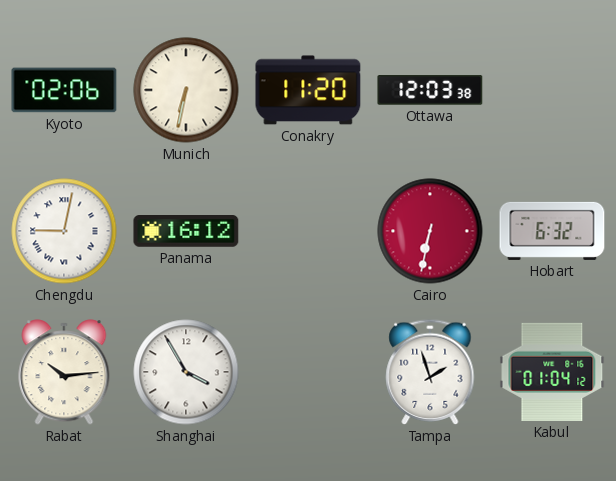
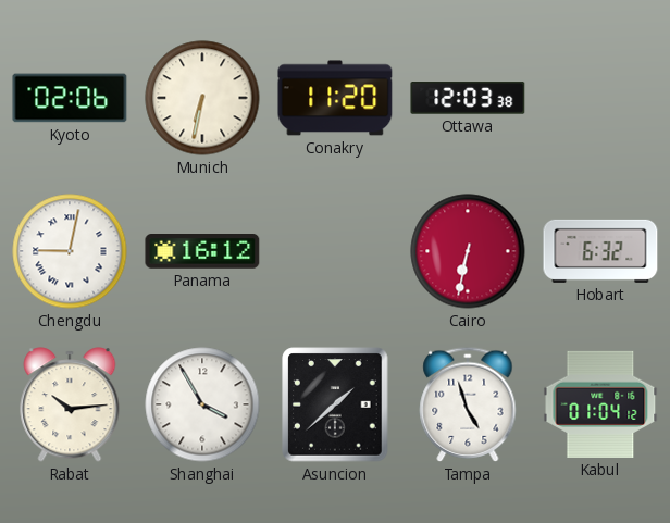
Asuncion: none -> 1:38
Tampa: 1:57 -> 4:57
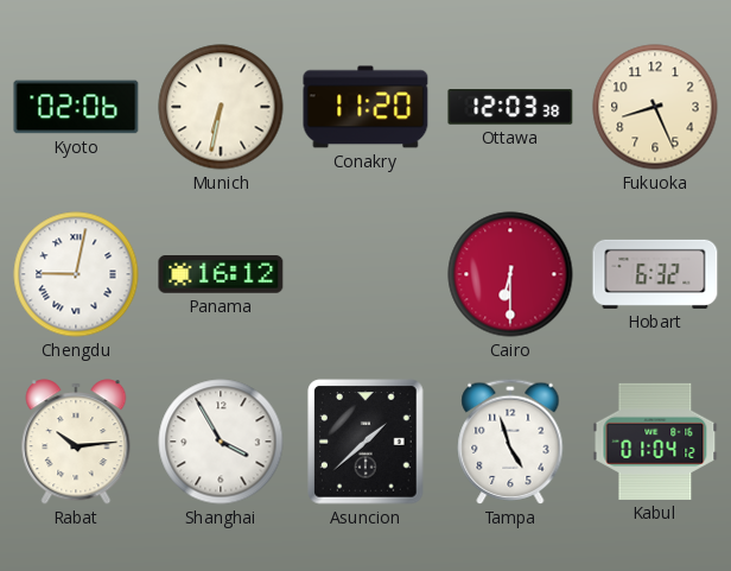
Fukuoka: none -> 8:26
Cairo: 6:32 -> 6:30
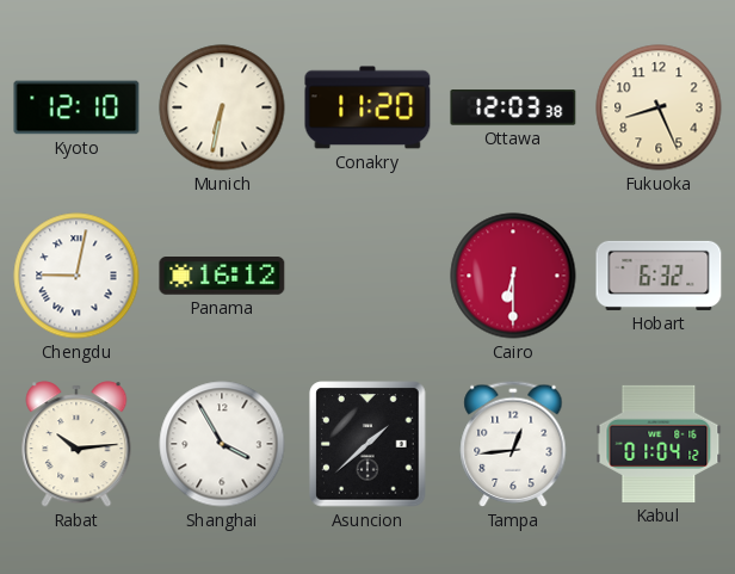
Kyoto: 02:06 -> 12:10
Tampa: 4:57 -> 12:44
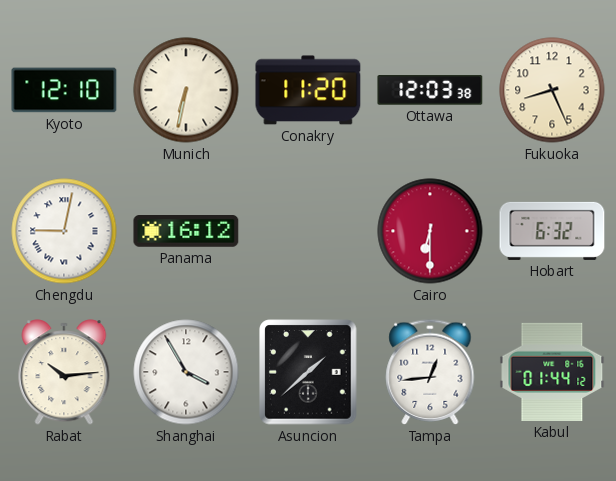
Kabul: 01:04 -> 01:44
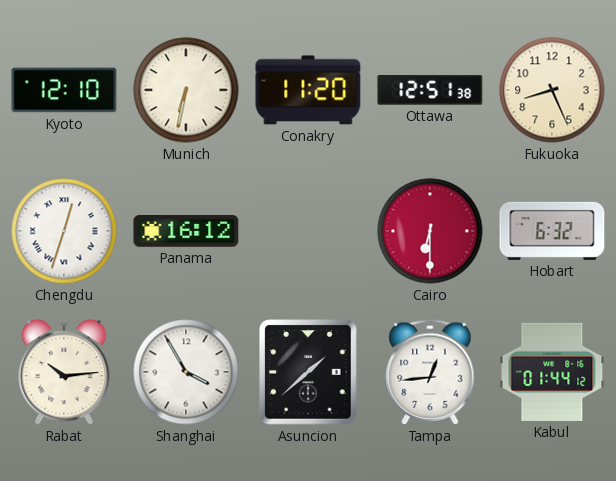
Ottawa: 12:03 -> 12:51
Chengdu: 9:02 -> 12:33
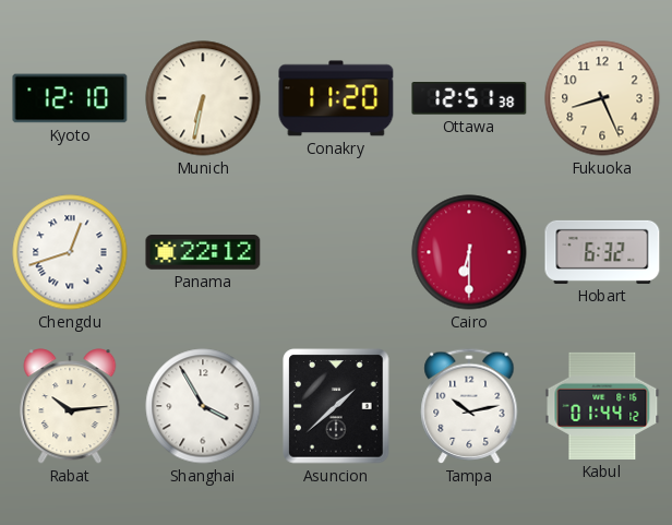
Chengdu: 12:33 -> 12:42
Panama: 16:12 -> 22:12
Tampa: 12:44 -> 10:13
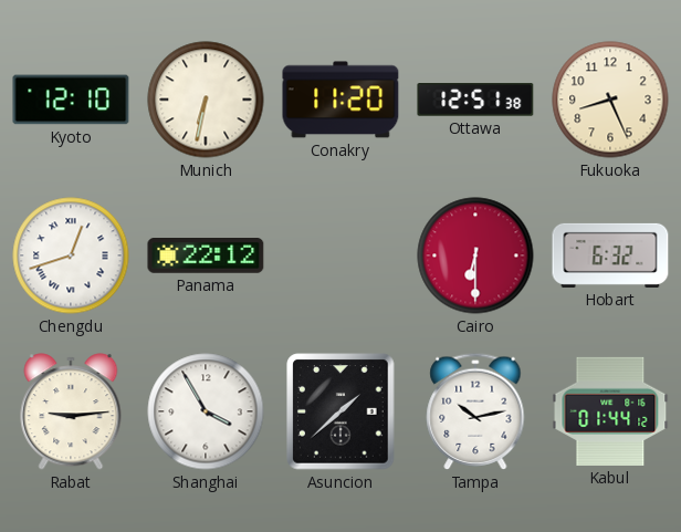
Rabat: 10:14 -> 9:14
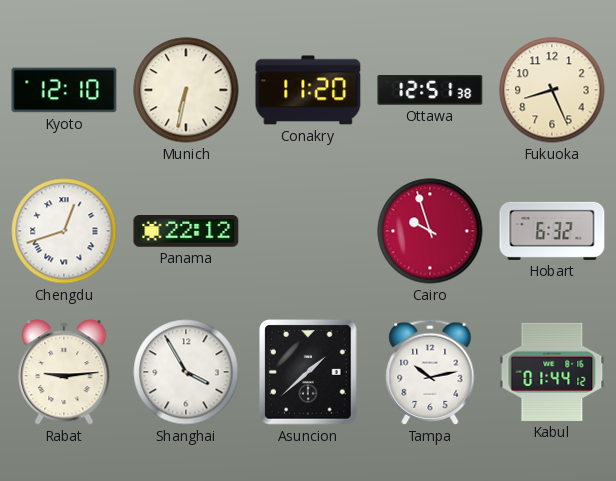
Cairo: 6:30 -> 9:57
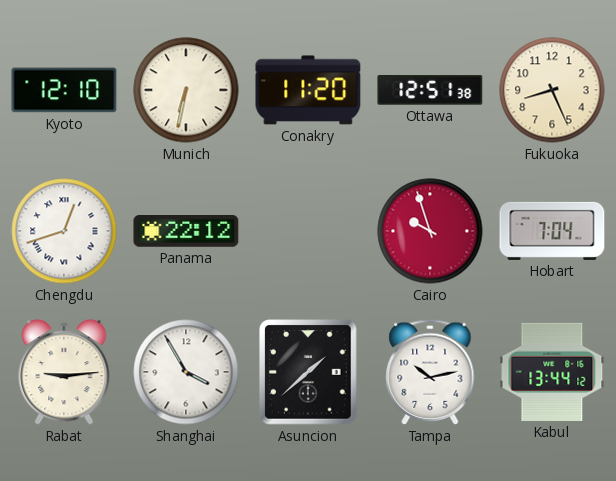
Hobart: 6:32 -> 7:04
Kabul: 01:44 -> 13:44
